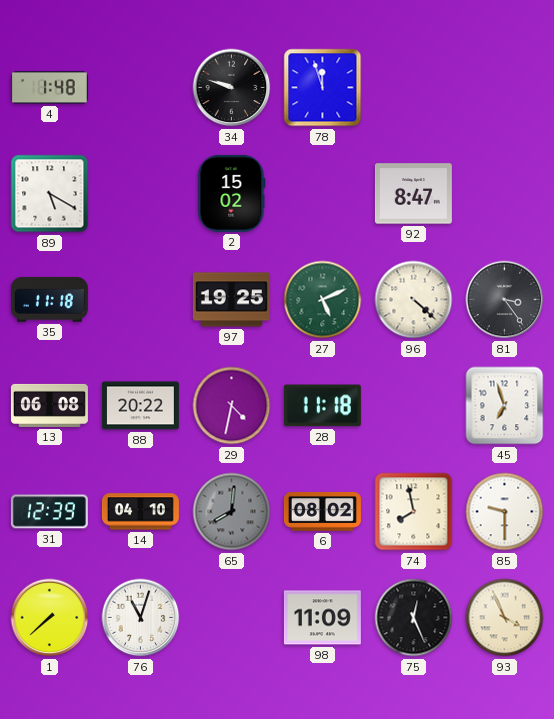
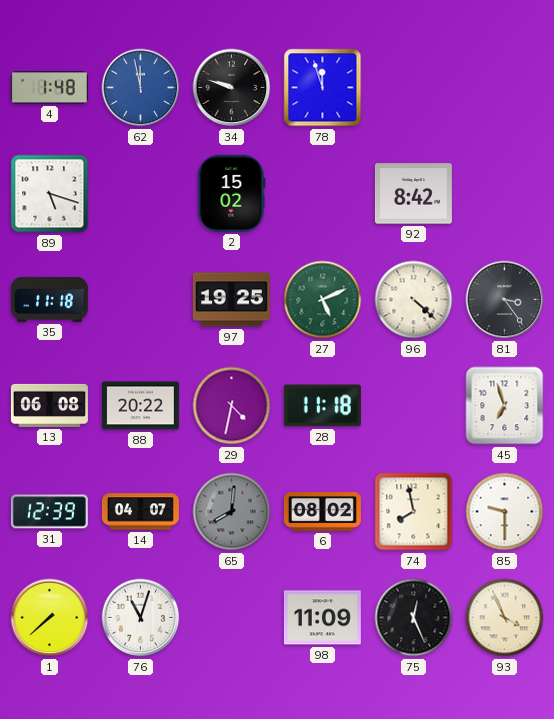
62: none -> 11:58
89: 5:20 -> 5:18
92: 8:47 -> 8:42
14: 04:10 -> 04:07
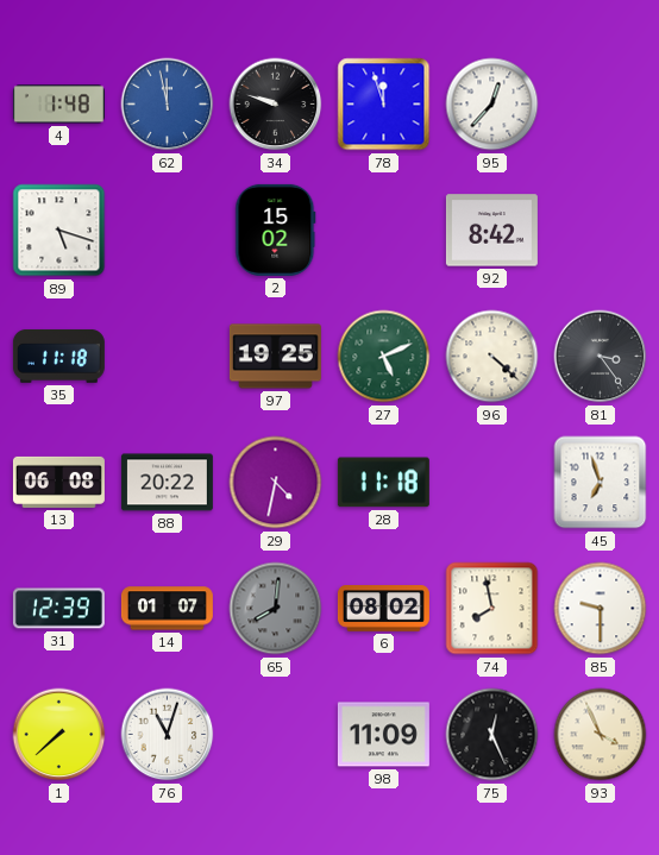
95: none -> 12:37
14: 04:07 -> 01:07
